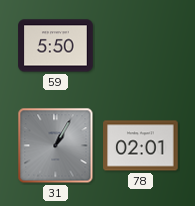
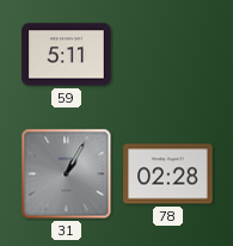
59: 5:50 -> 5:11
78: 02:01 -> 02:28
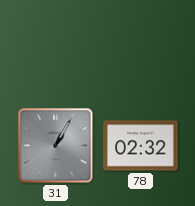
59: 5:11 -> none
78: 02:28 -> 02:32
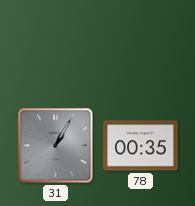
78: 02:32 -> 00:35
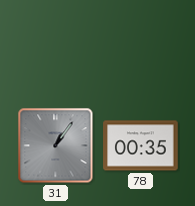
31: 1:05 -> 1:06
